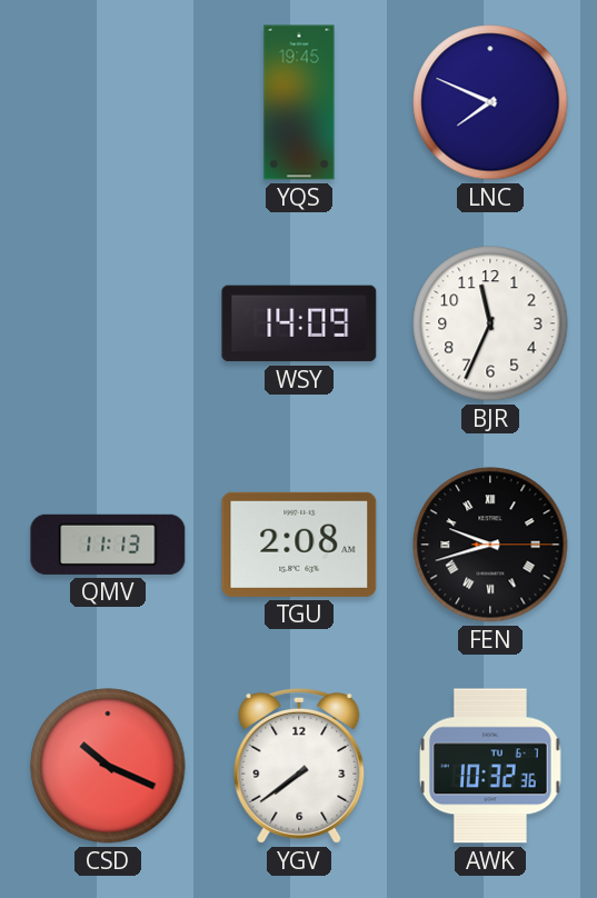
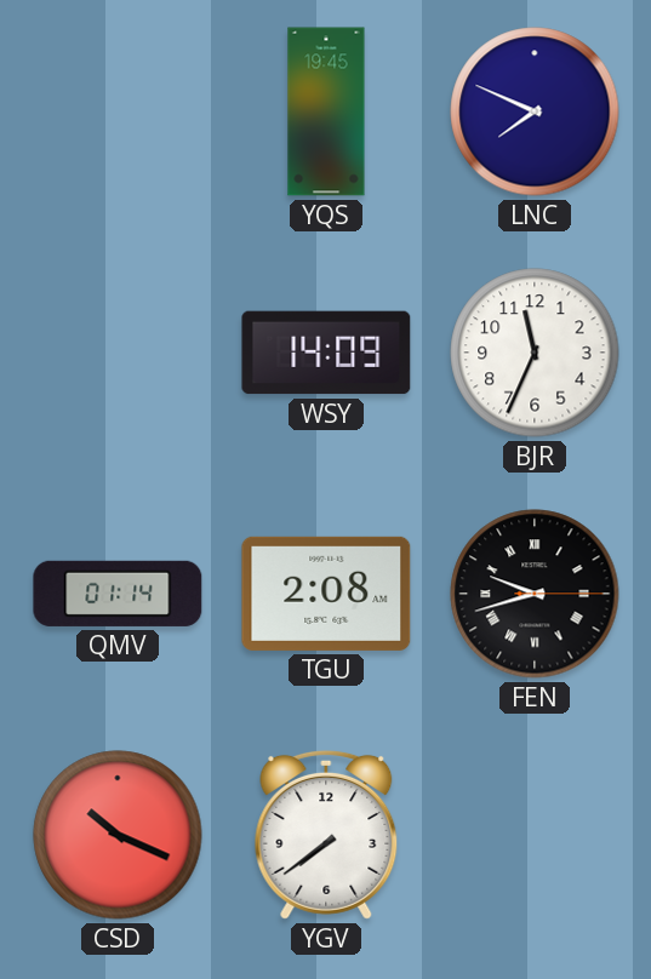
QMV: 11:13 -> 01:14
AWK: 10:32 -> none
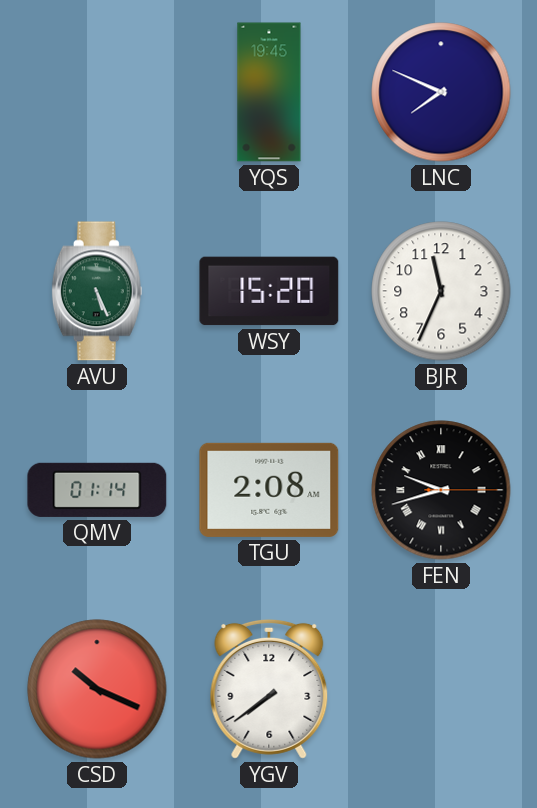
AVU: none -> 5:26
WSY: 14:09 -> 15:20
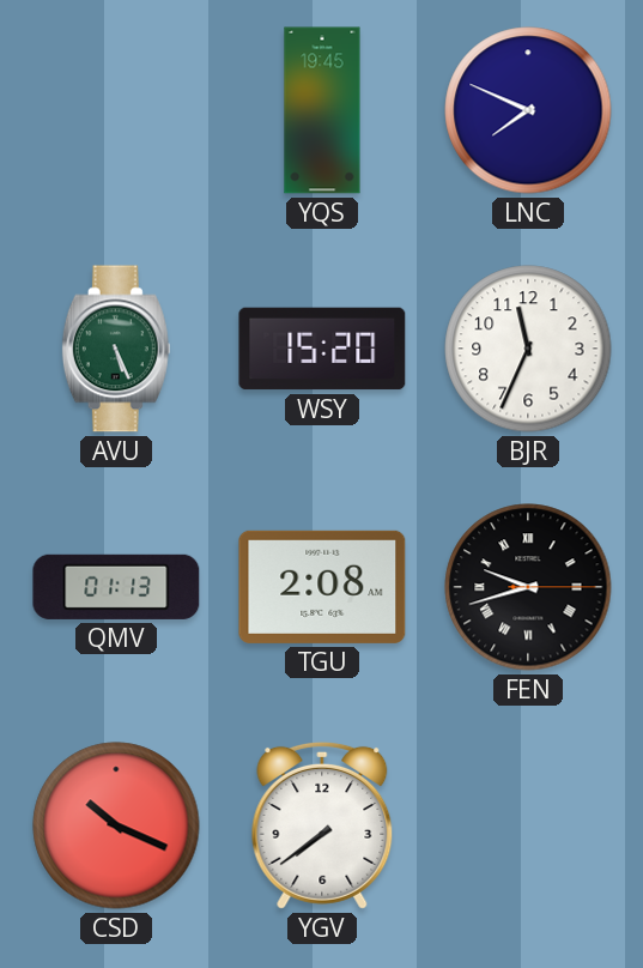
QMV: 01:14 -> 01:13
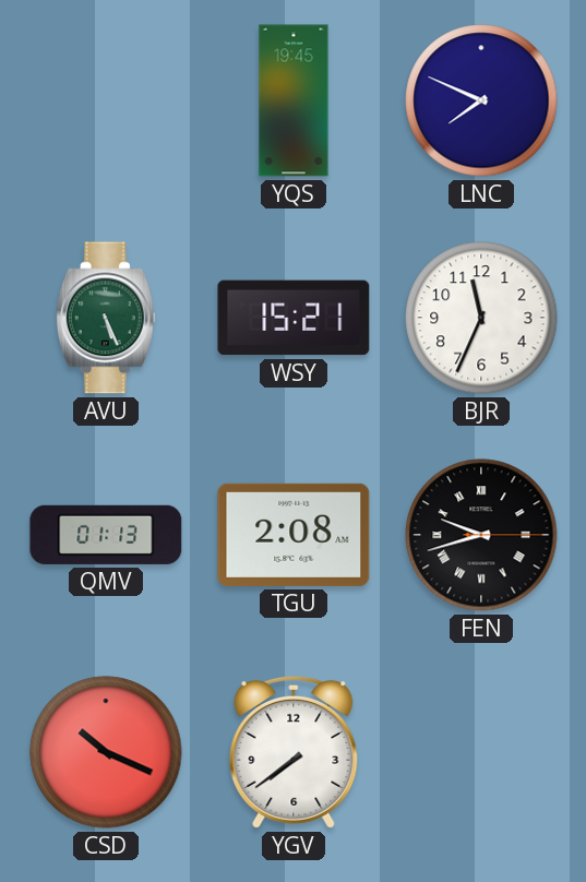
WSY: 15:20 -> 15:21
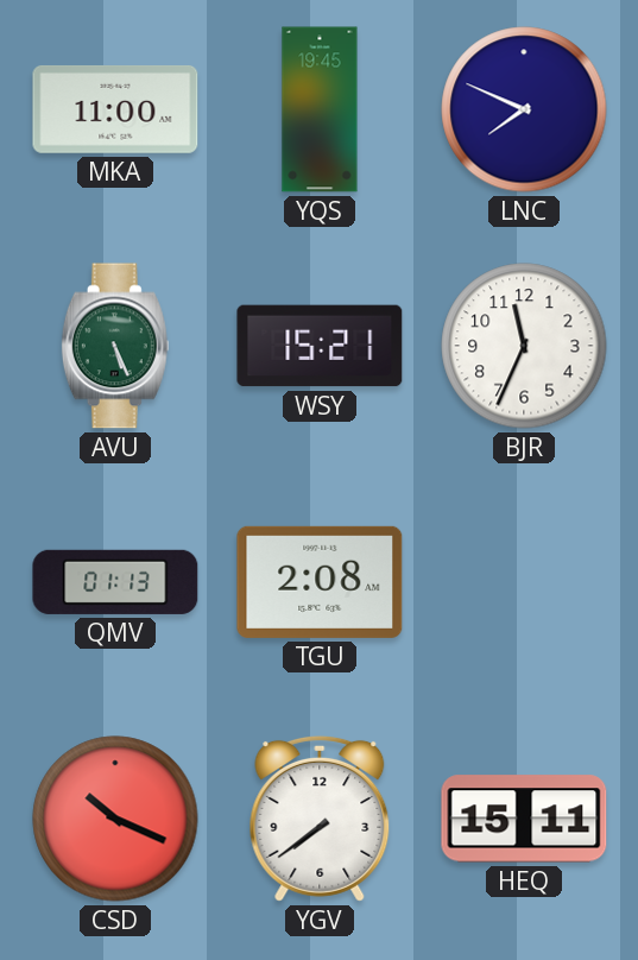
MKA: none -> 11:00
FEN: 9:42 -> none
HEQ: none -> 15:11
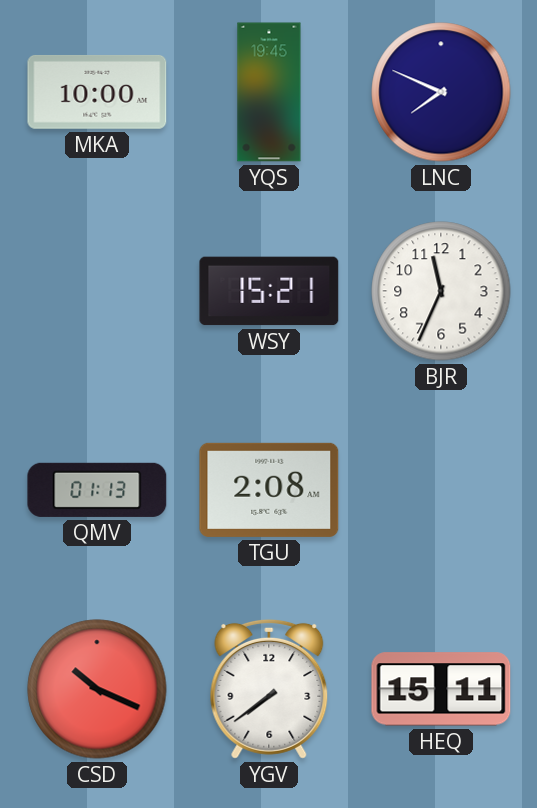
MKA: 11:00 -> 10:00
AVU: 5:26 -> none
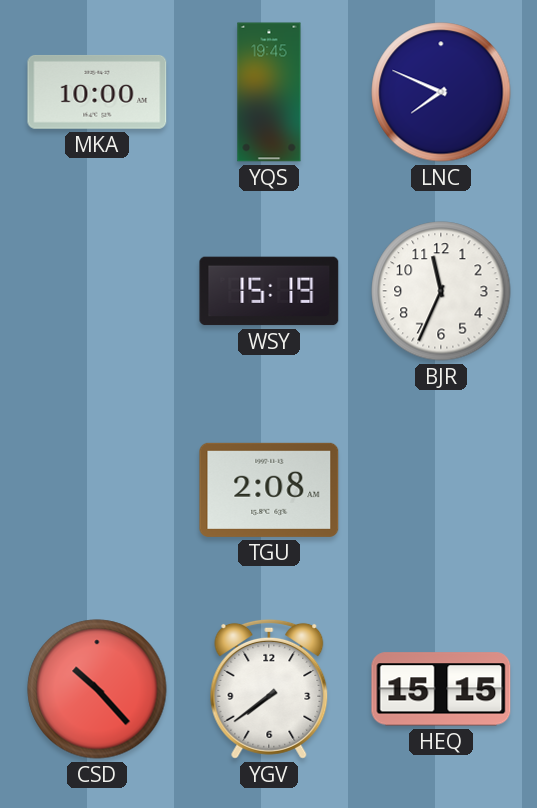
WSY: 15:21 -> 15:19
QMV: 01:13 -> none
CSD: 10:19 -> 10:23
HEQ: 15:11 -> 15:15
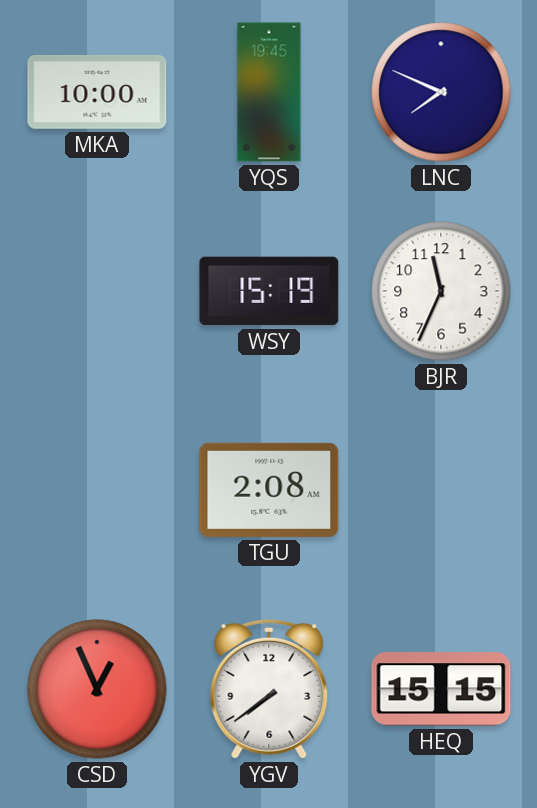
CSD: 10:23 -> 12:56
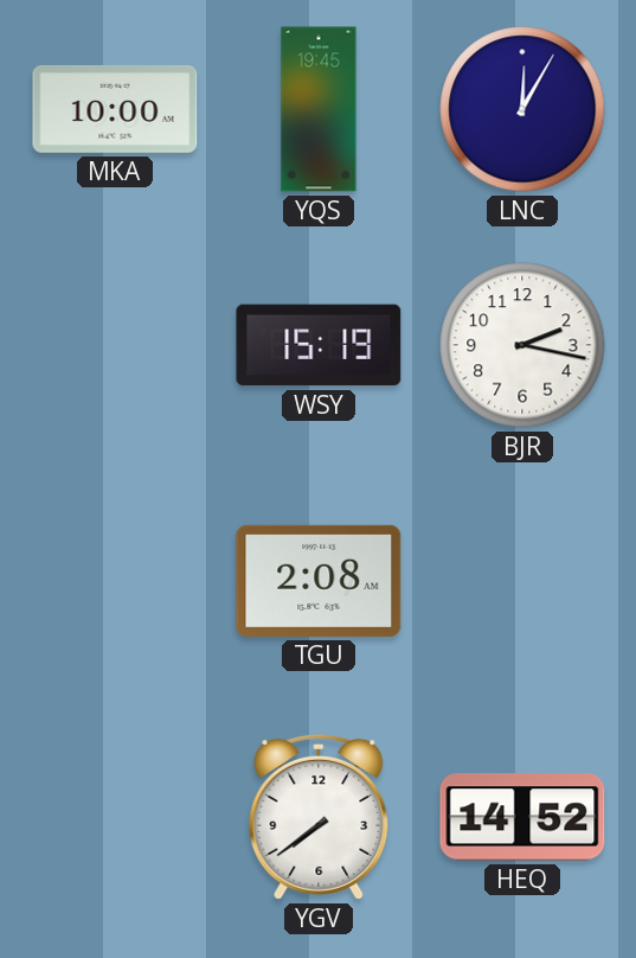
LNC: 7:49 -> 12:05
BJR: 11:34 -> 2:17
CSD: 12:56 -> none
HEQ: 15:15 -> 14:52
